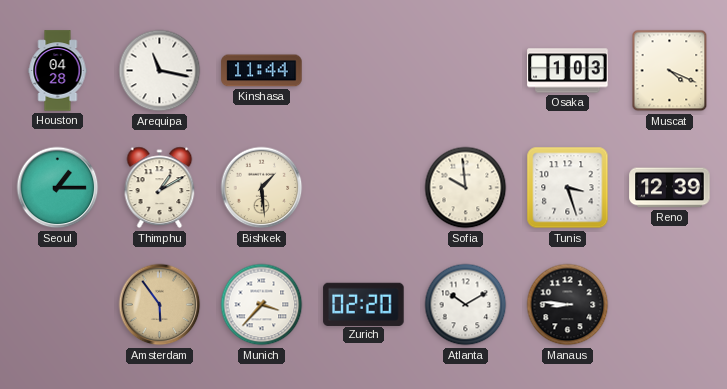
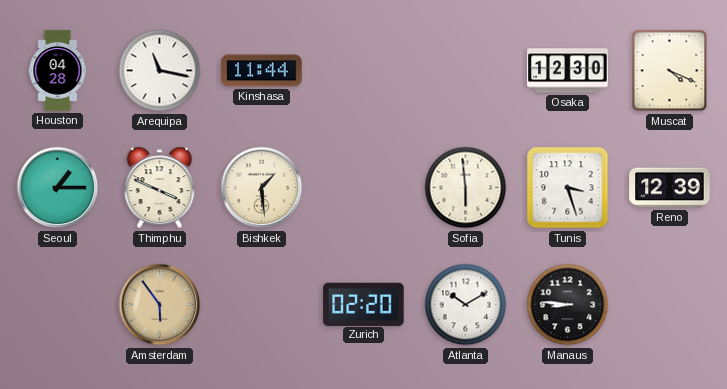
Osaka: 1:03 -> 12:30
Thimphu: 1:10 -> 3:49
Sofia: 9:59 -> 5:59
Munich: 3:37 -> none
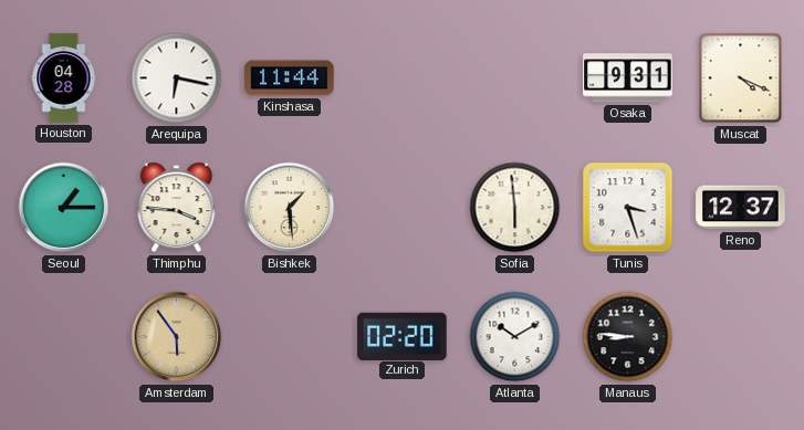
Arequipa: 11:17 -> 6:17
Osaka: 12:30 -> 9:31
Thimphu: 3:49 -> 3:46
Reno: 12:39 -> 12:37
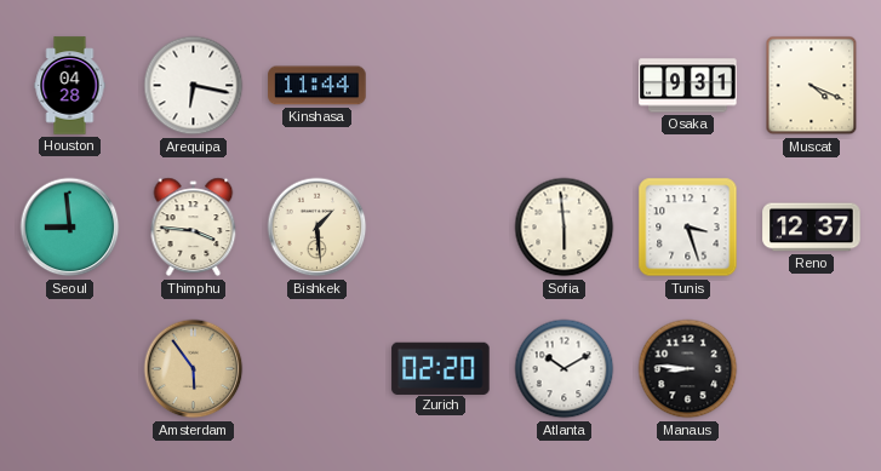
Seoul: 1:15 -> 8:59
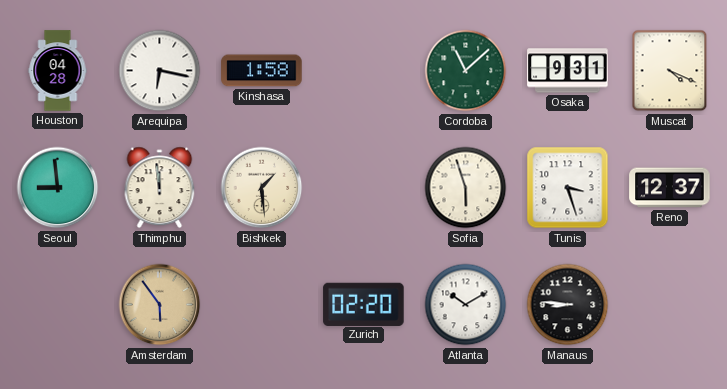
Kinshasa: 11:44 -> 1:58
Cordoba: none -> 11:08
Thimphu: 3:46 -> 11:59
Sofia: 5:59 -> 5:57
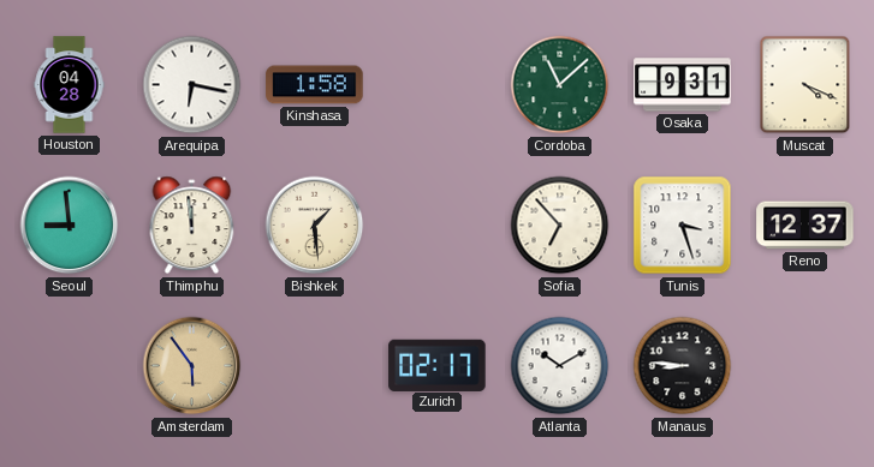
Sofia: 5:57 -> 6:53
Zurich: 02:20 -> 02:17
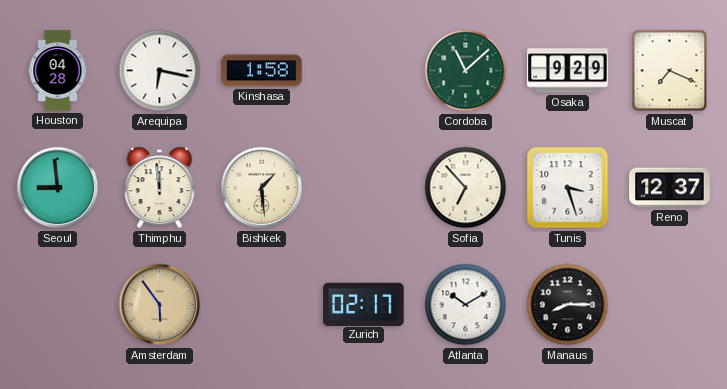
Osaka: 9:31 -> 9:29
Muscat: 4:19 -> 7:19
Manaus: 8:46 -> 8:15
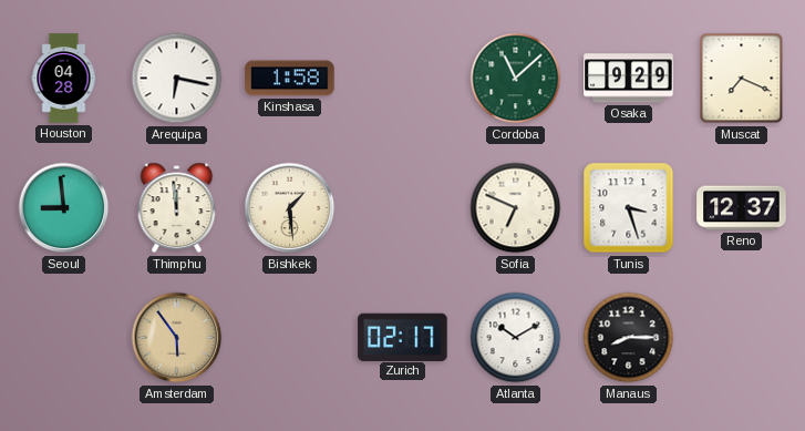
Sofia: 6:53 -> 6:49
